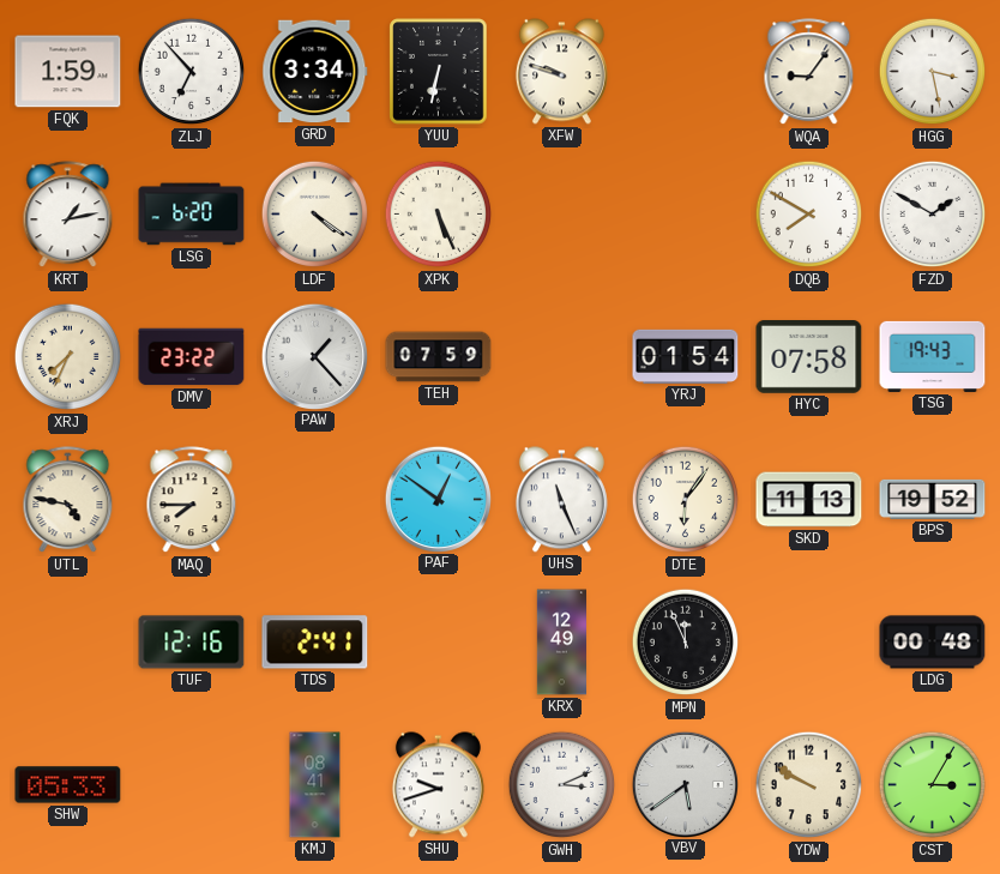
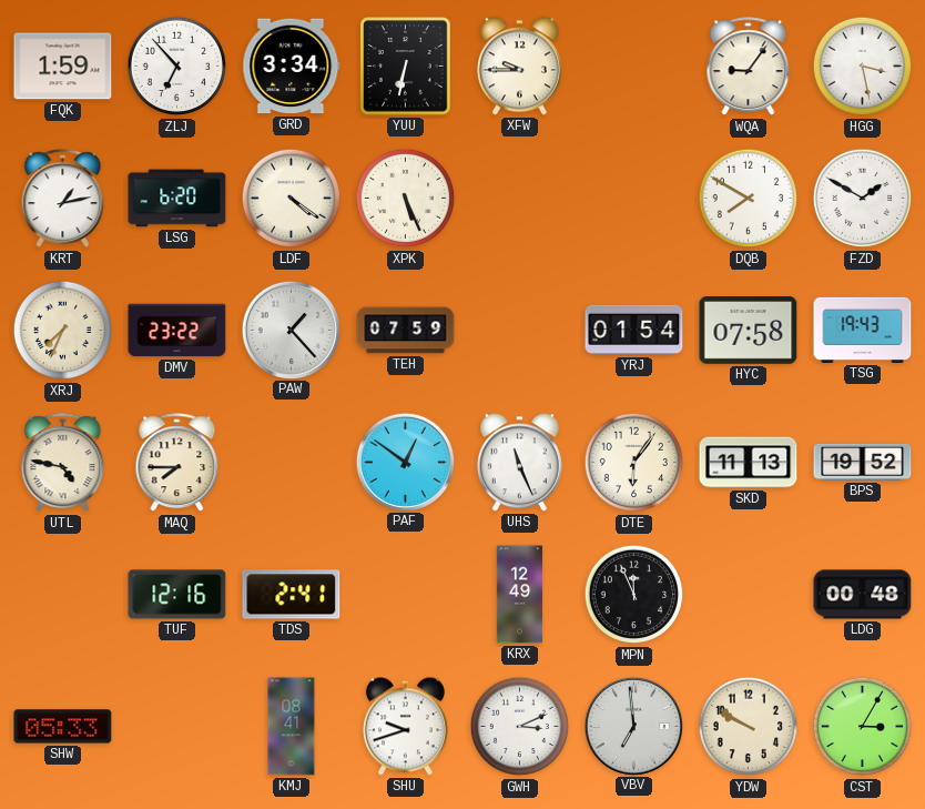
XFW: 9:48 -> 9:45
VBV: 5:39 -> 6:59
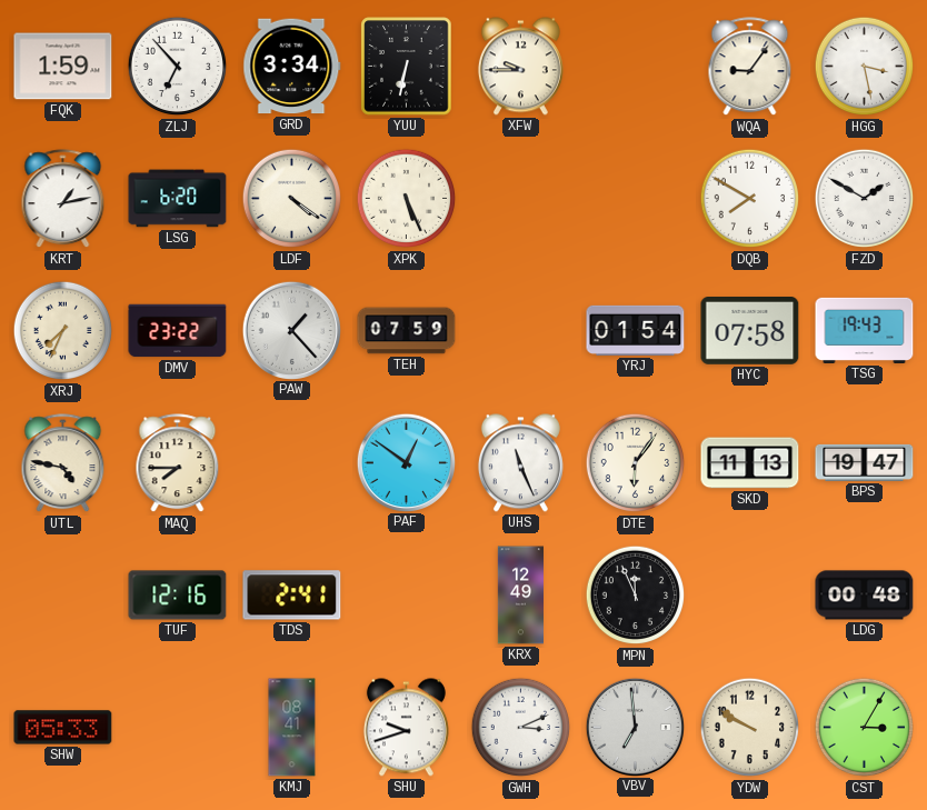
BPS: 19:52 -> 19:47
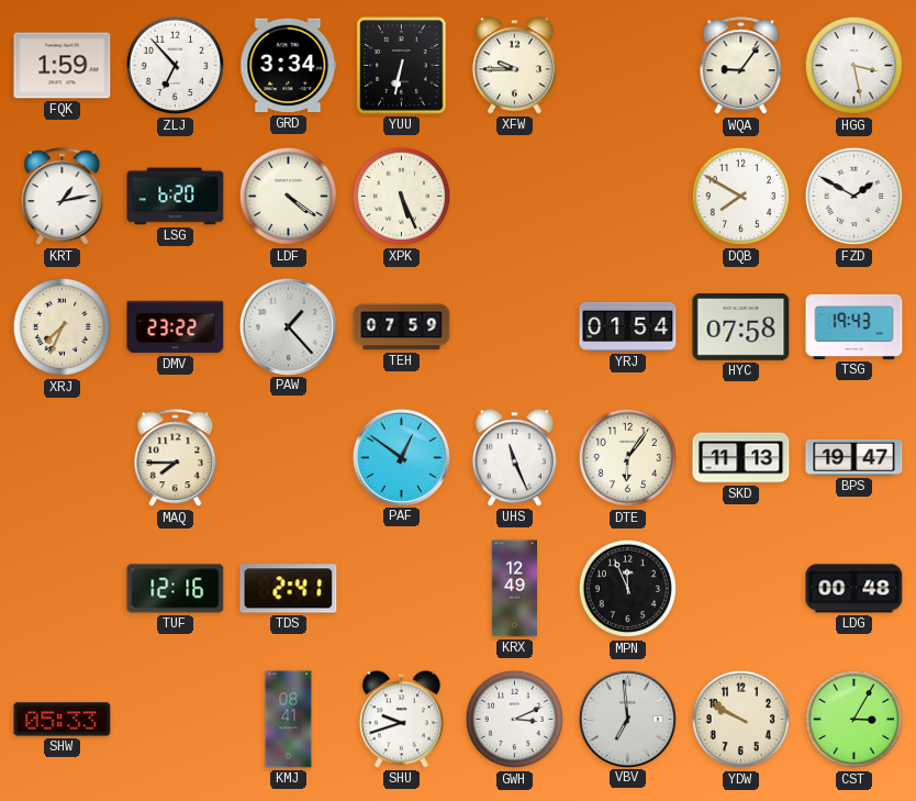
UTL: 4:47 -> none
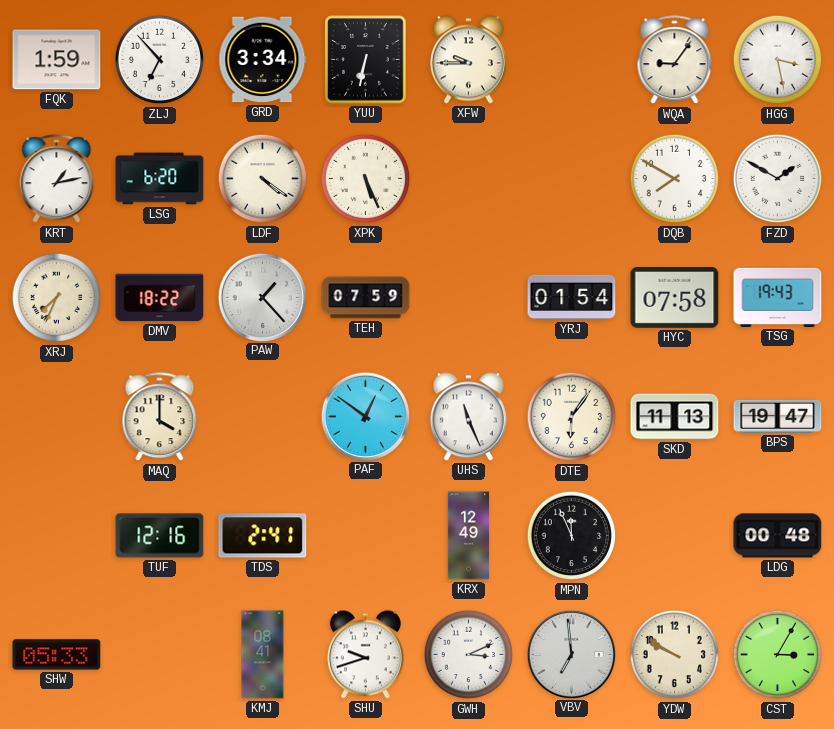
DMV: 23:22 -> 18:22
MAQ: 7:45 -> 4:00
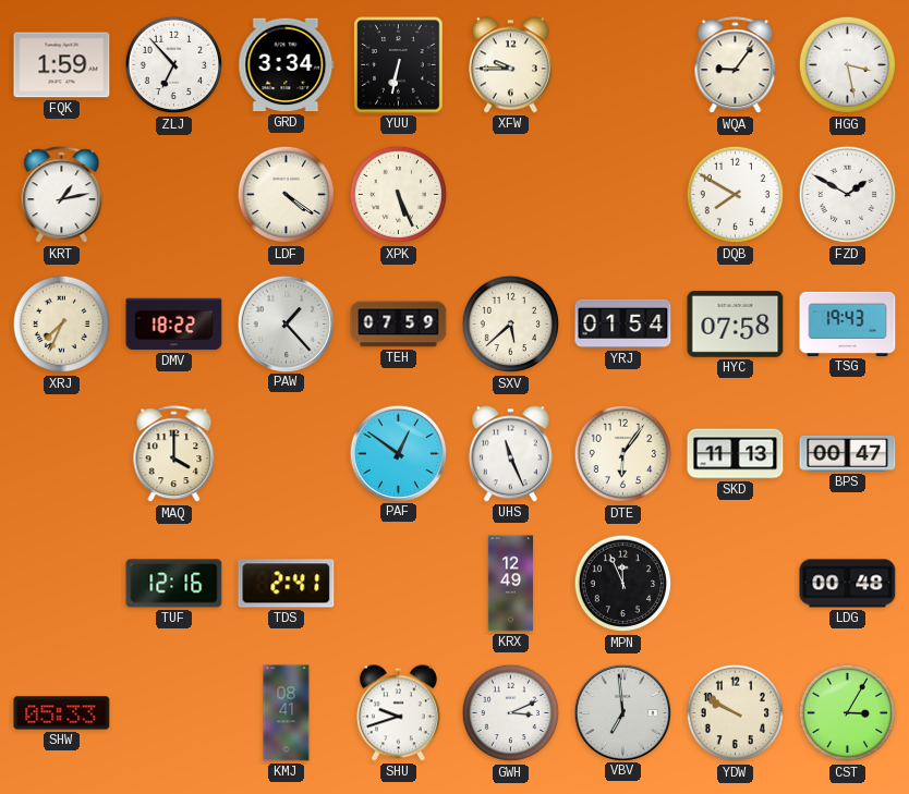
LSG: 6:20 -> none
SXV: none -> 5:38
BPS: 19:47 -> 00:47
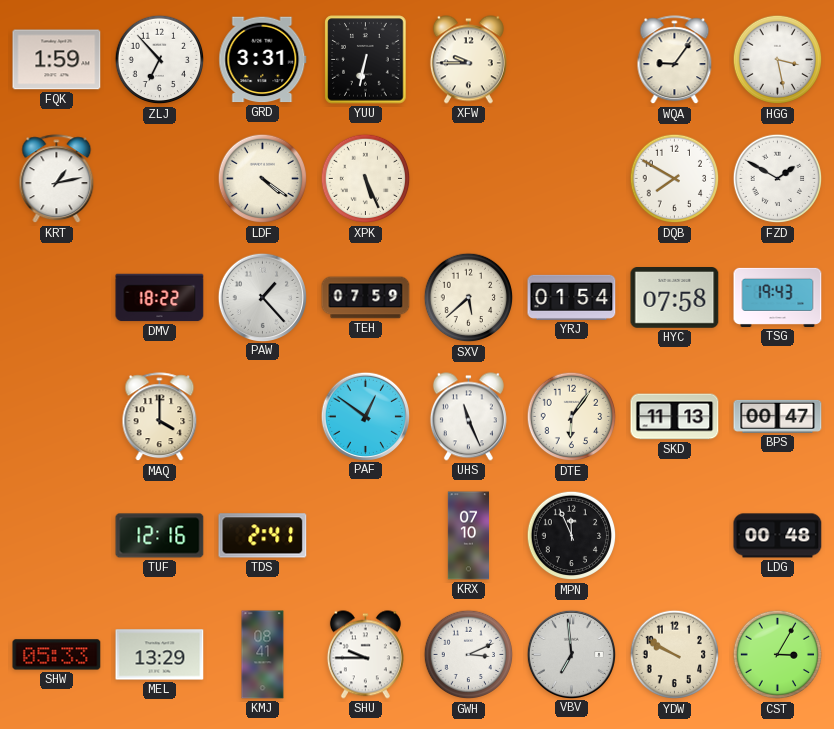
GRD: 3:34 -> 3:31
XRJ: 7:34 -> none
KRX: 12:49 -> 07:10
MEL: none -> 13:29
SHU: 9:42 -> 9:45
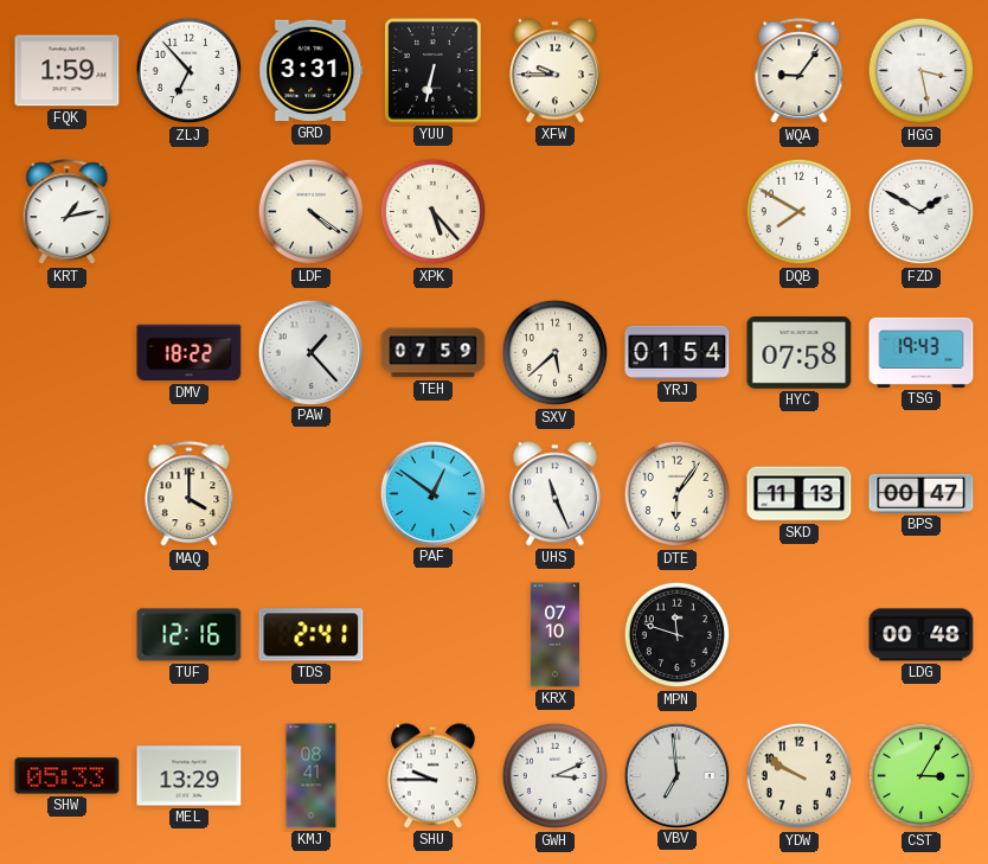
XPK: 5:26 -> 5:23
MPN: 11:56 -> 11:48
